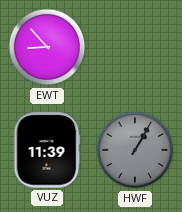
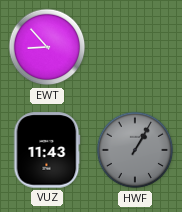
VUZ: 11:39 -> 11:43
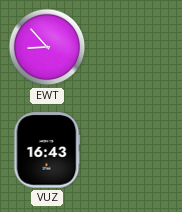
VUZ: 11:43 -> 16:43
HWF: 1:05 -> none
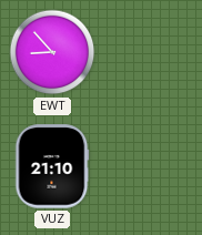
VUZ: 16:43 -> 21:10
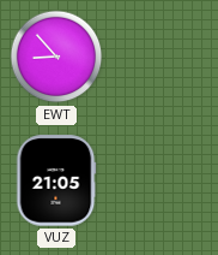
VUZ: 21:10 -> 21:05
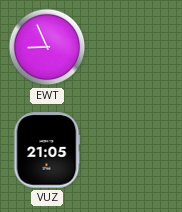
EWT: 8:53 -> 8:56
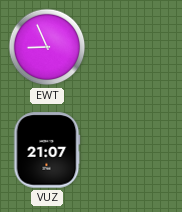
VUZ: 21:05 -> 21:07
